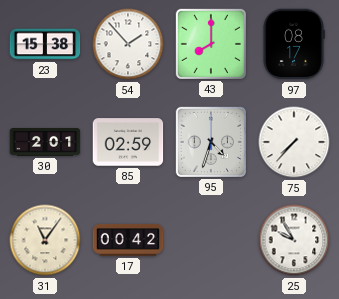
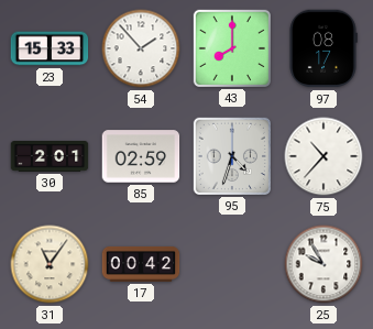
23: 15:38 -> 15:33
75: 7:37 -> 10:37
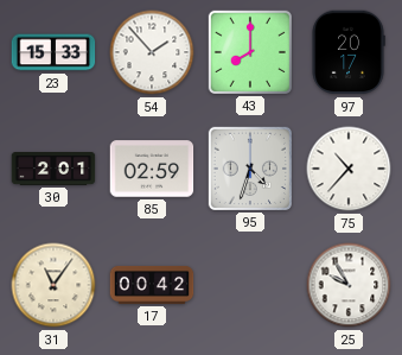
97: 08:17 -> 20:17
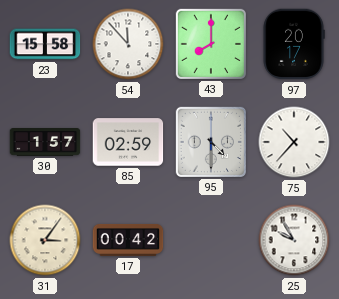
23: 15:33 -> 15:58
54: 1:53 -> 11:53
30: 2:01 -> 1:57
95: 4:33 -> 4:30
31: 11:06 -> 3:06
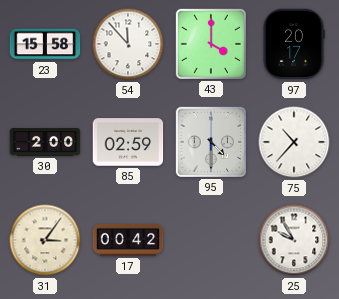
43: 8:00 -> 4:00
30: 1:57 -> 2:00
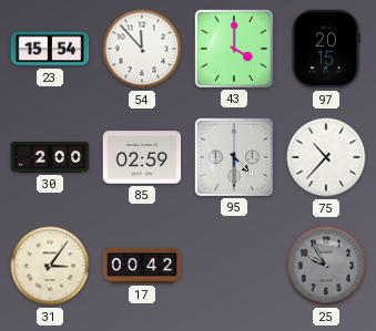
23: 15:58 -> 15:54
97: 20:17 -> 20:15
25 dial: white -> grey
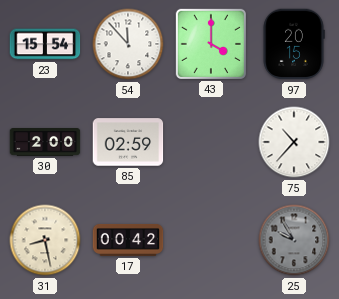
95: 4:30 -> none
31: 3:06 -> 8:28
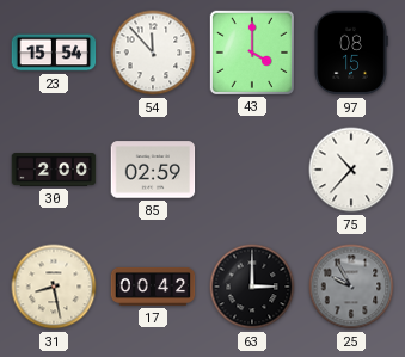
97: 20:15 -> 08:15
63: none -> 3:00
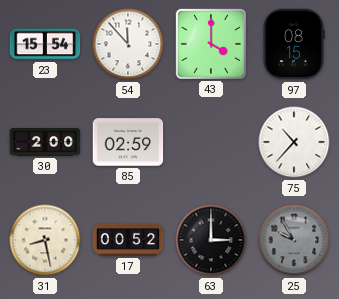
17: 00:42 -> 00:52
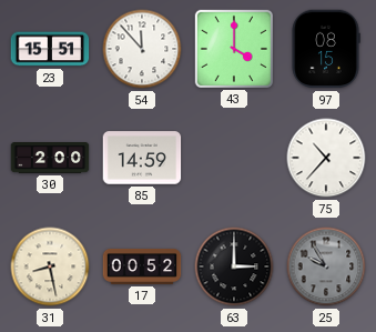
23: 15:54 -> 15:51
85: 02:59 -> 14:59
